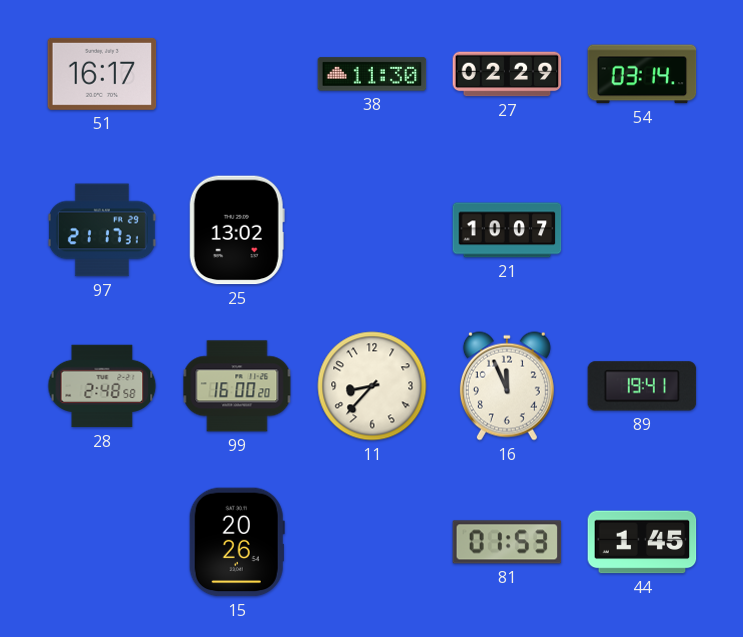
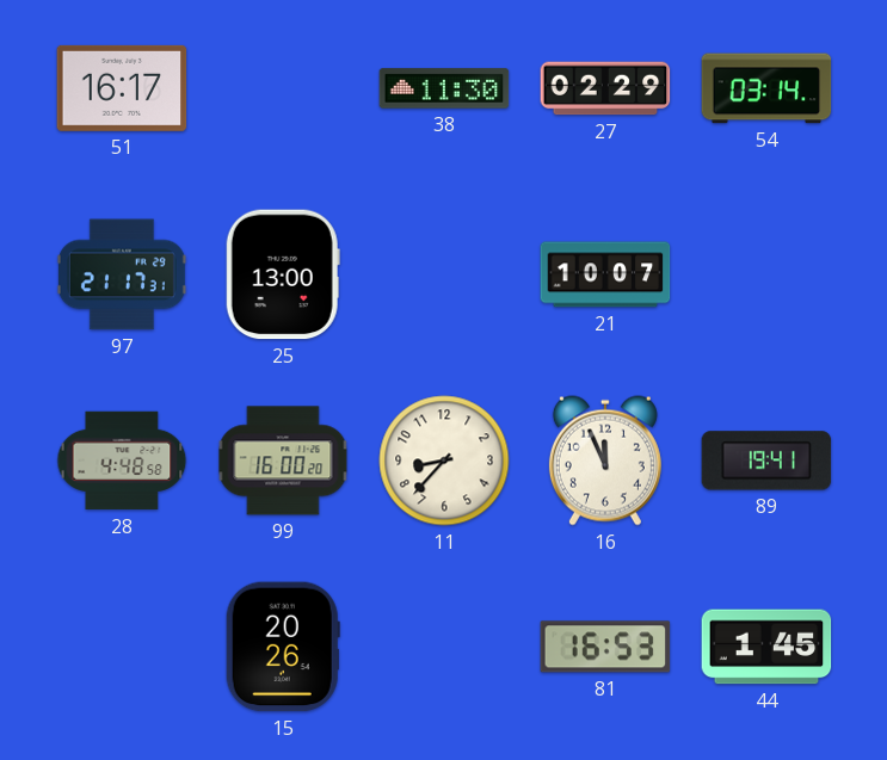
25: 13:02 -> 13:00
28: 2:48 -> 4:48
81: 01:53 -> 16:53
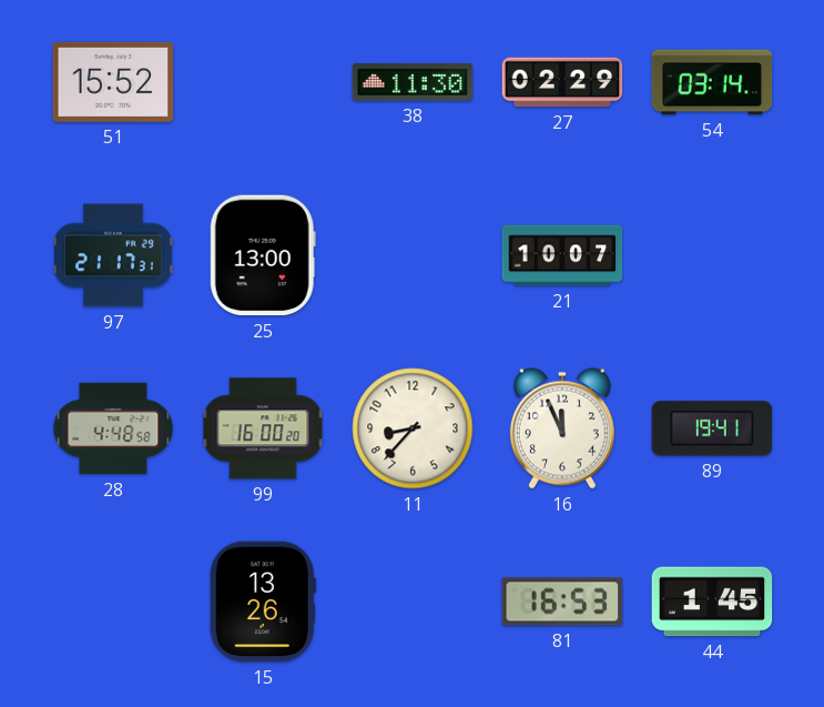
51: 16:17 -> 15:52
15: 20:26 -> 13:26
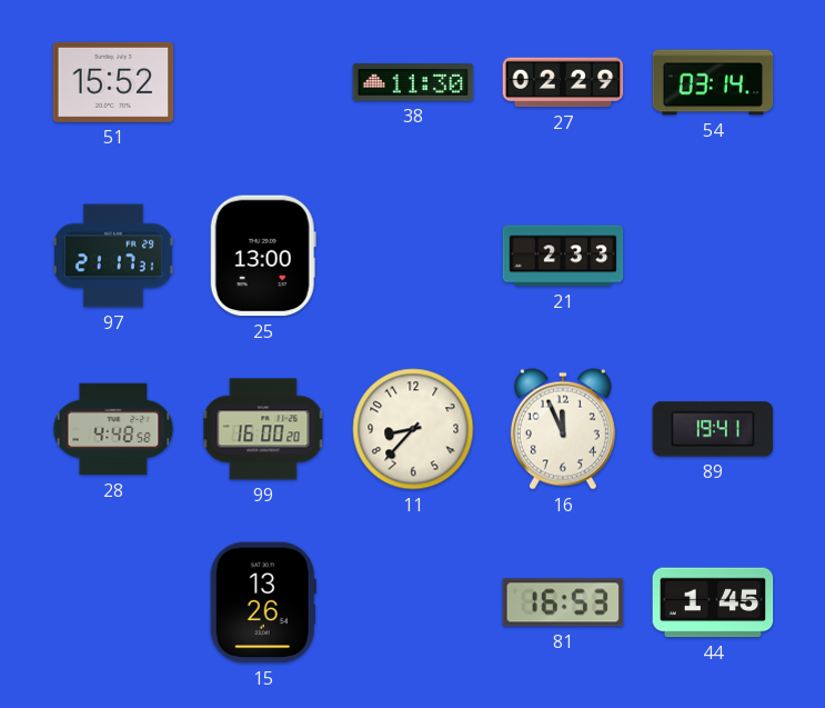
21: 10:07 -> 2:33
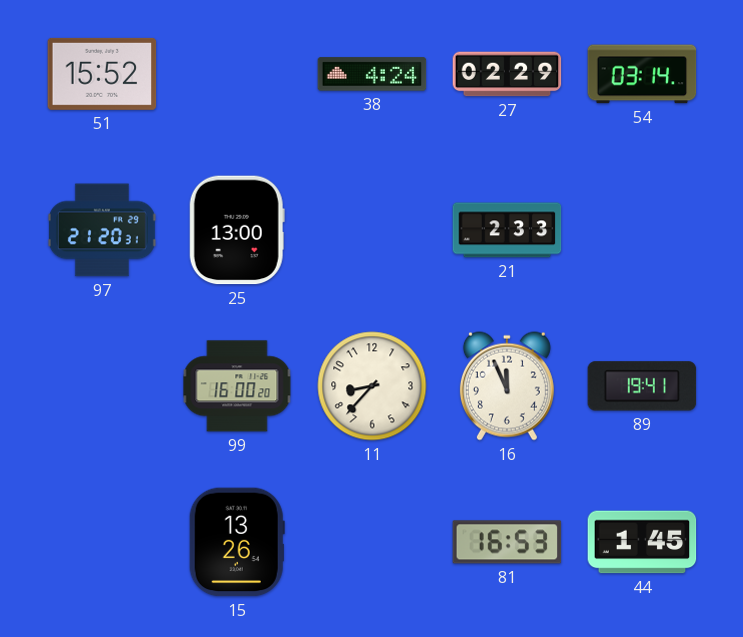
38: 11:30 -> 4:24
97: 21:17 -> 21:20
28: 4:48 -> none
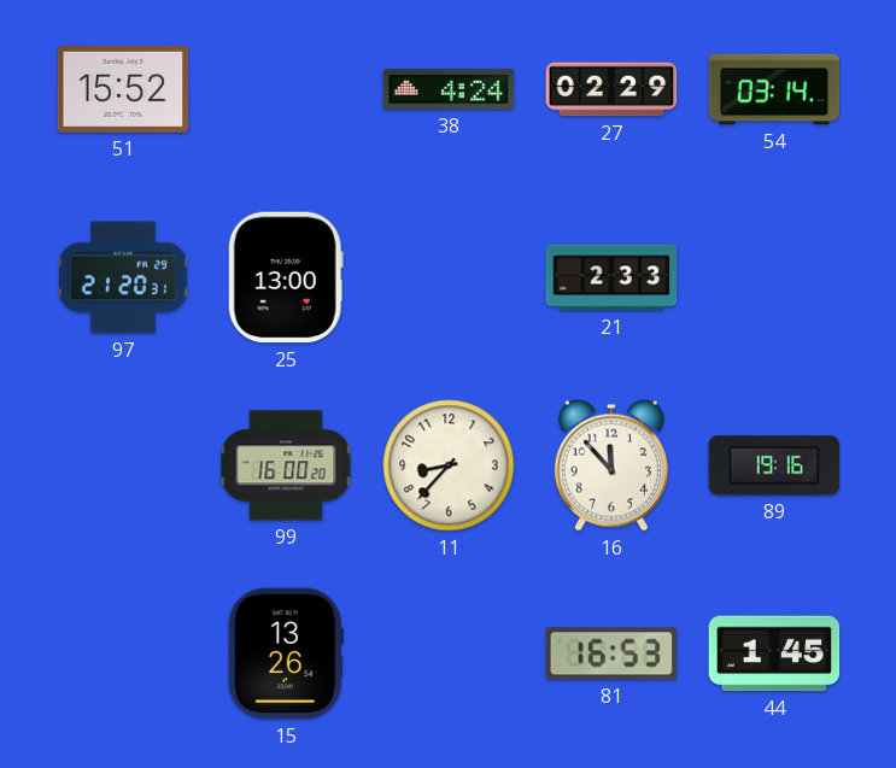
16: 11:56 -> 11:53
89: 19:41 -> 19:16
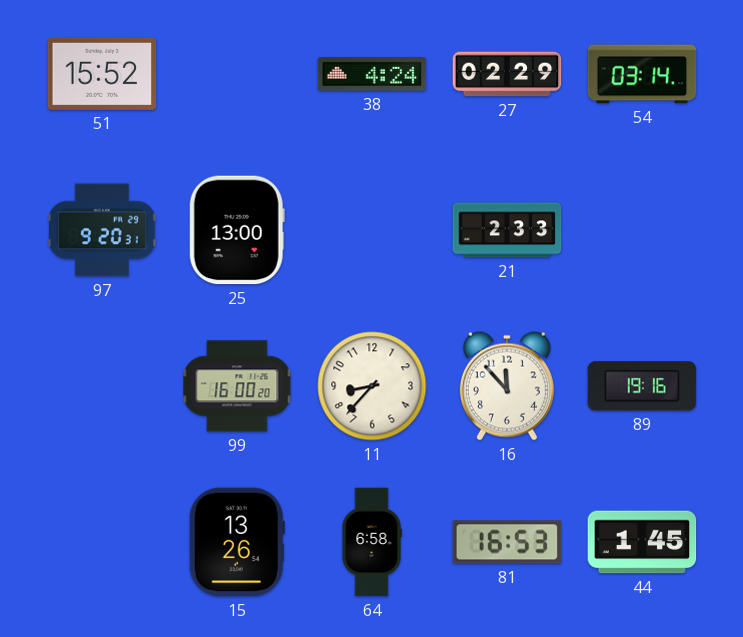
97: 21:20 -> 9:20
64: none -> 6:58
